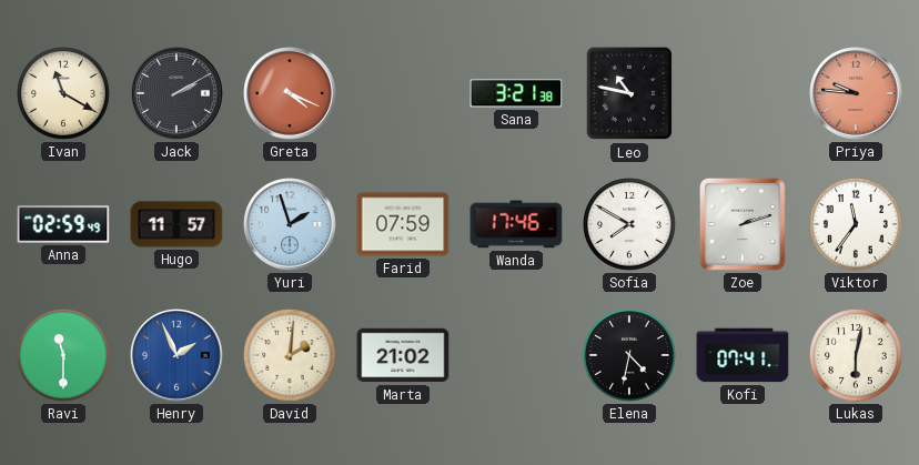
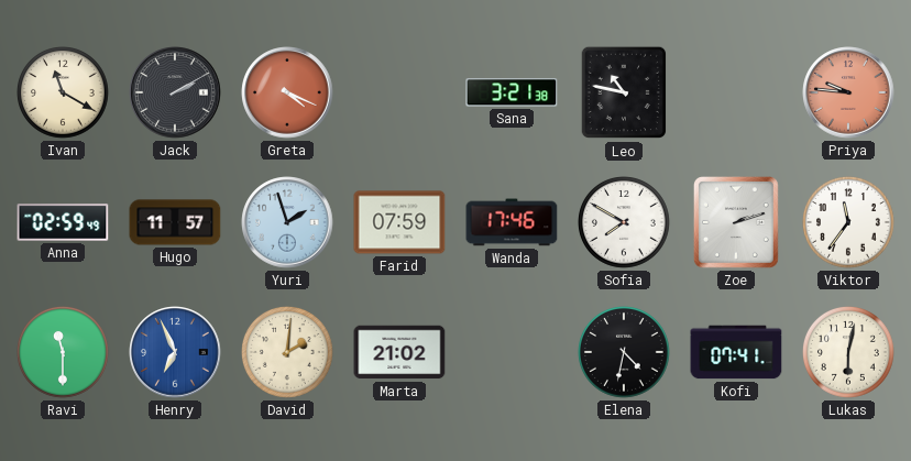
Henry: 1:56 -> 6:56
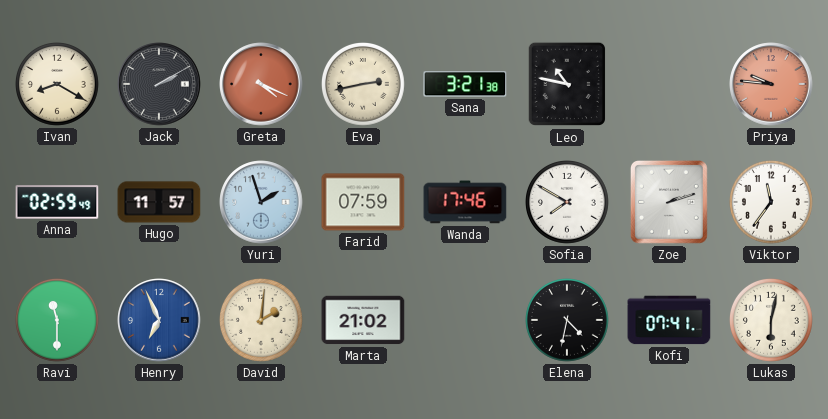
Ivan: 11:20 -> 8:20
Eva: none -> 2:43
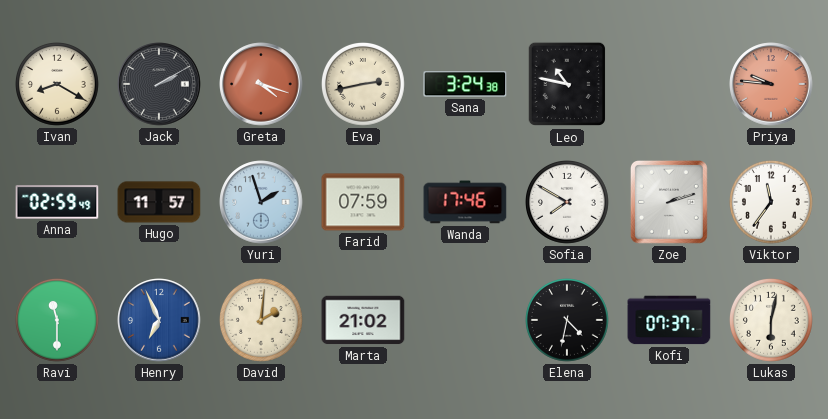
Greta: 4:19 -> 4:18
Sana: 3:21 -> 3:24
Kofi: 07:41 -> 07:37
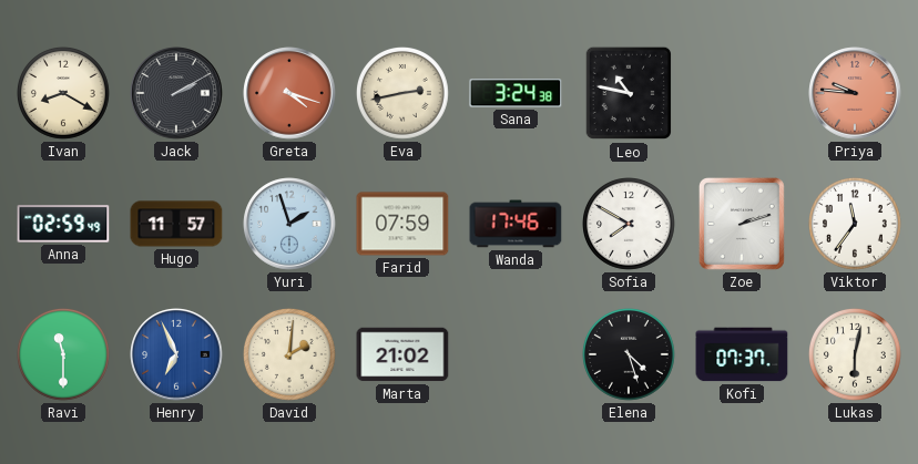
Elena: 4:32 -> 4:27
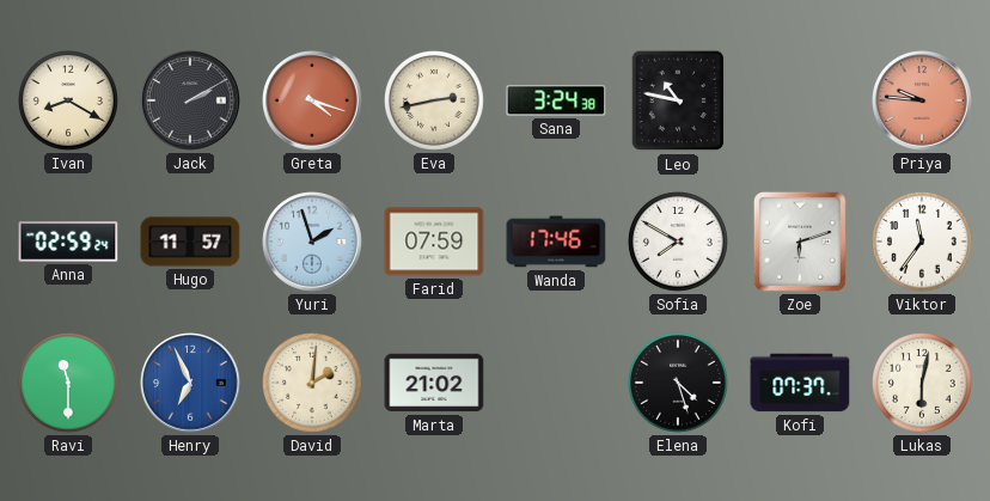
Anna: 02:59:49 -> 02:59:24
Zoe: 2:12 -> 6:12
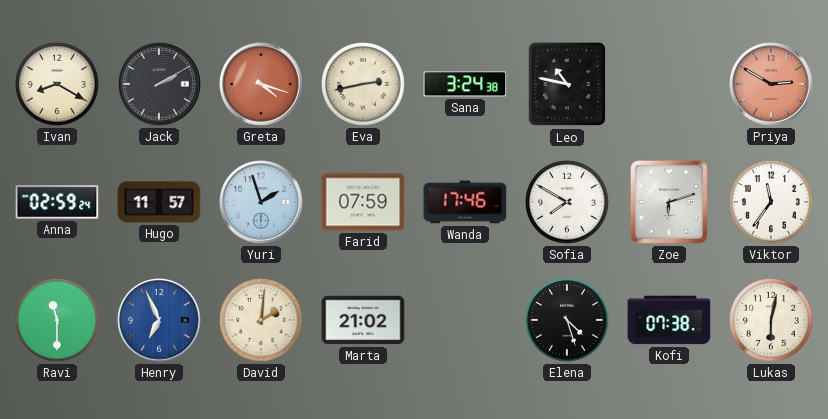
Priya: 9:46 -> 2:50
Kofi: 07:37 -> 07:38
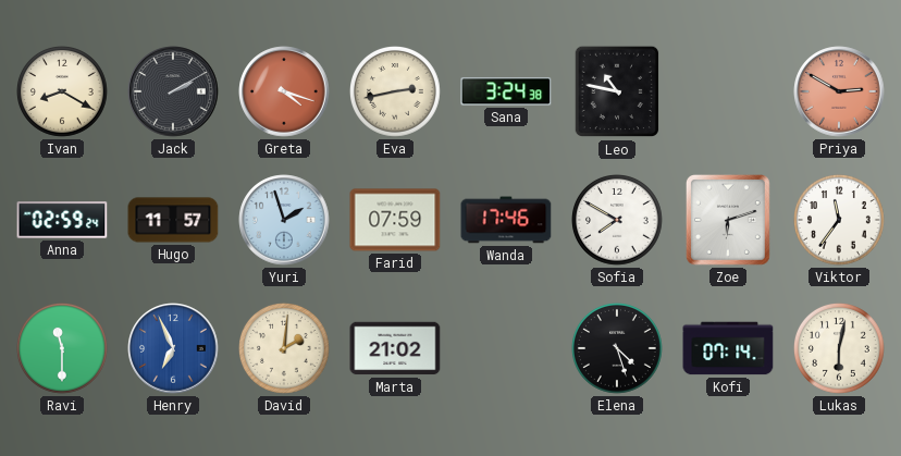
Kofi: 07:38 -> 07:14
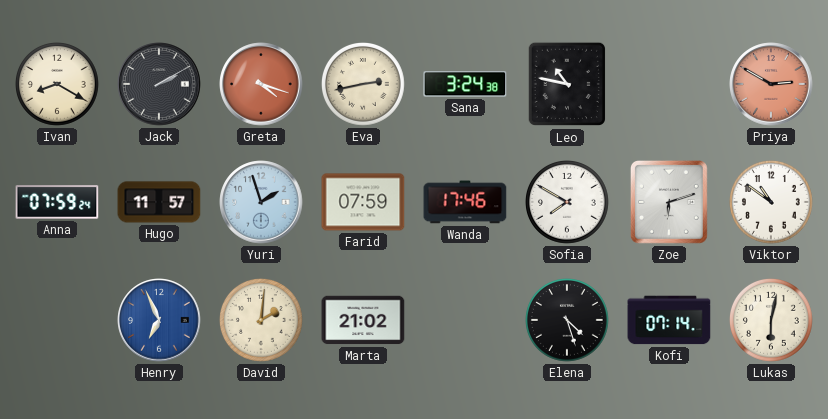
Anna: 02:59 -> 07:59
Viktor: 11:36 -> 10:51
Ravi: 11:30 -> none
